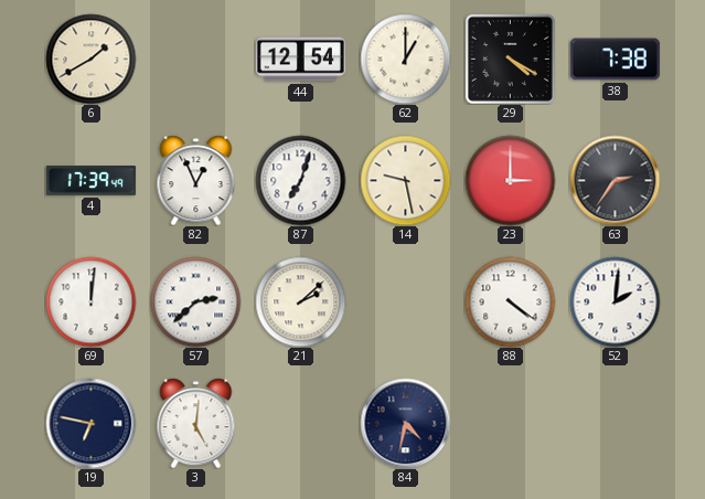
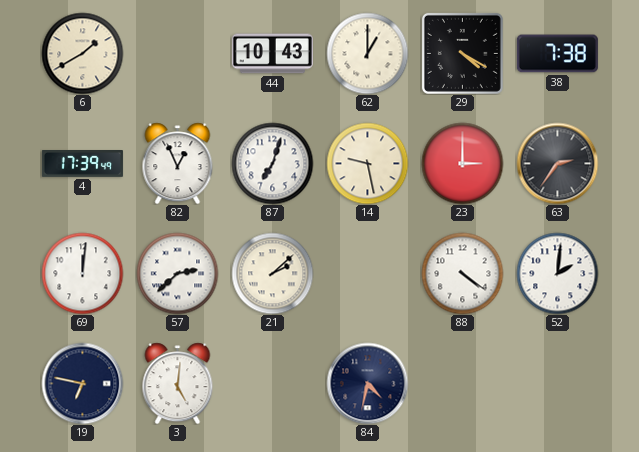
44: 12:54 -> 10:43
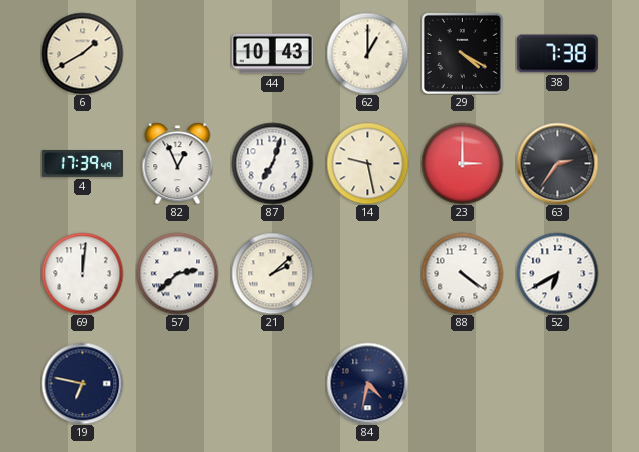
52: 2:01 -> 6:40
3: 5:01 -> none
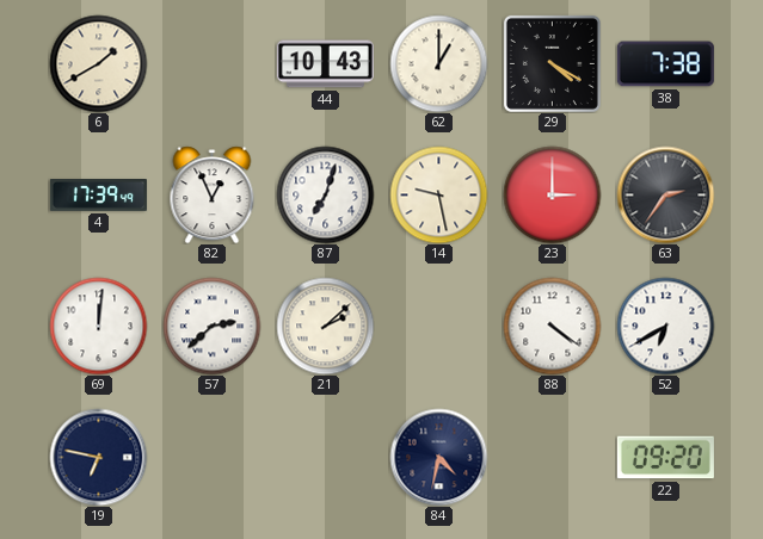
22: none -> 09:20
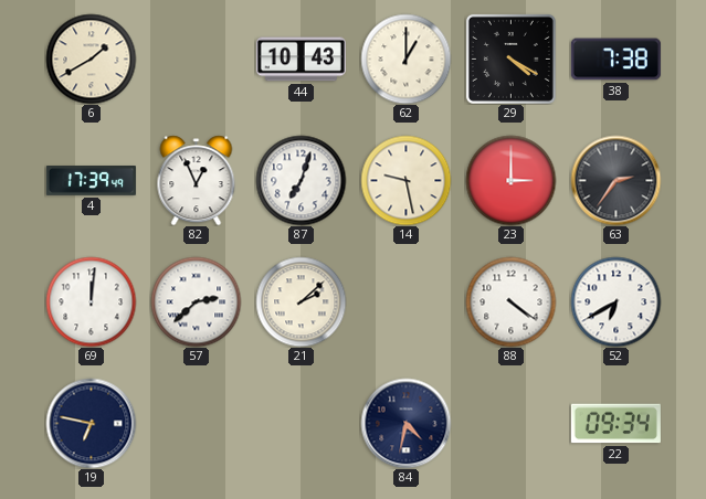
22: 09:20 -> 09:34
